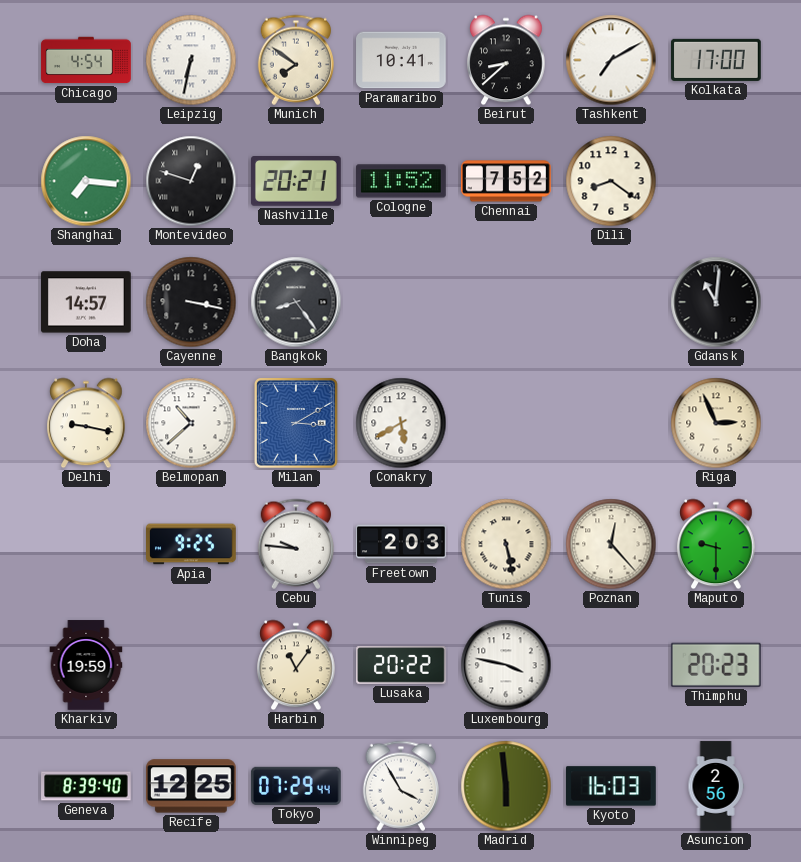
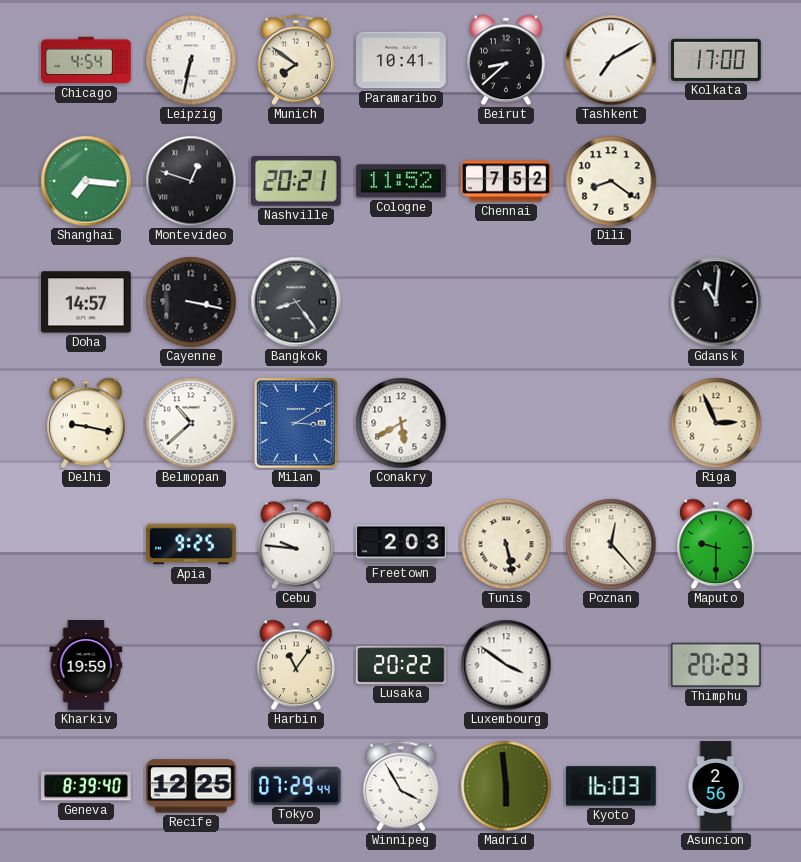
Luxembourg: 3:47 -> 3:51
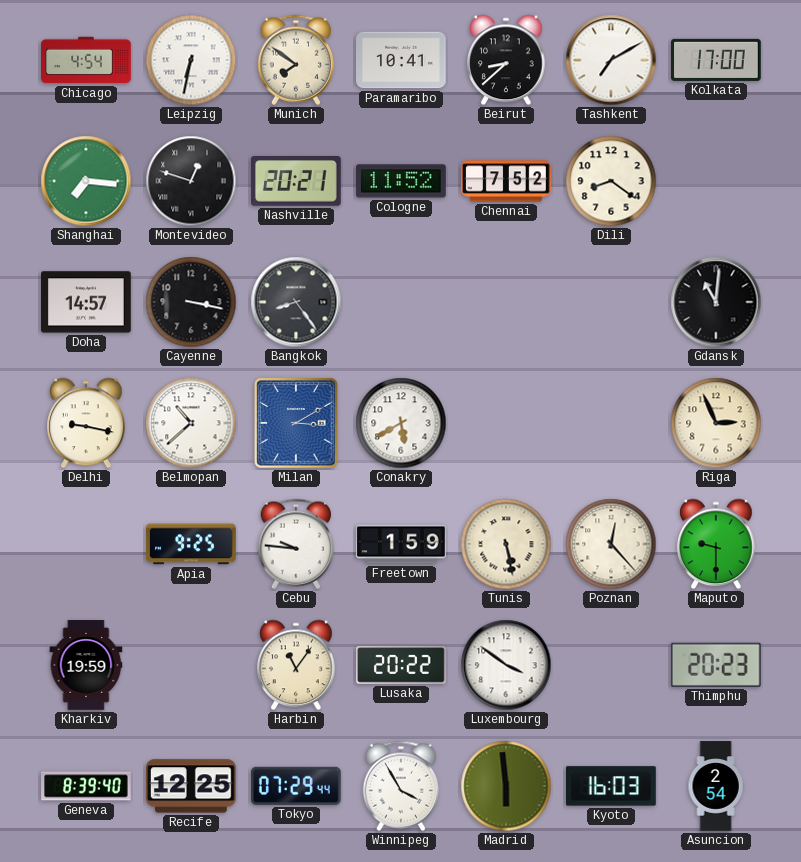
Freetown: 2:03 -> 1:59
Asuncion: 2:56 -> 2:54
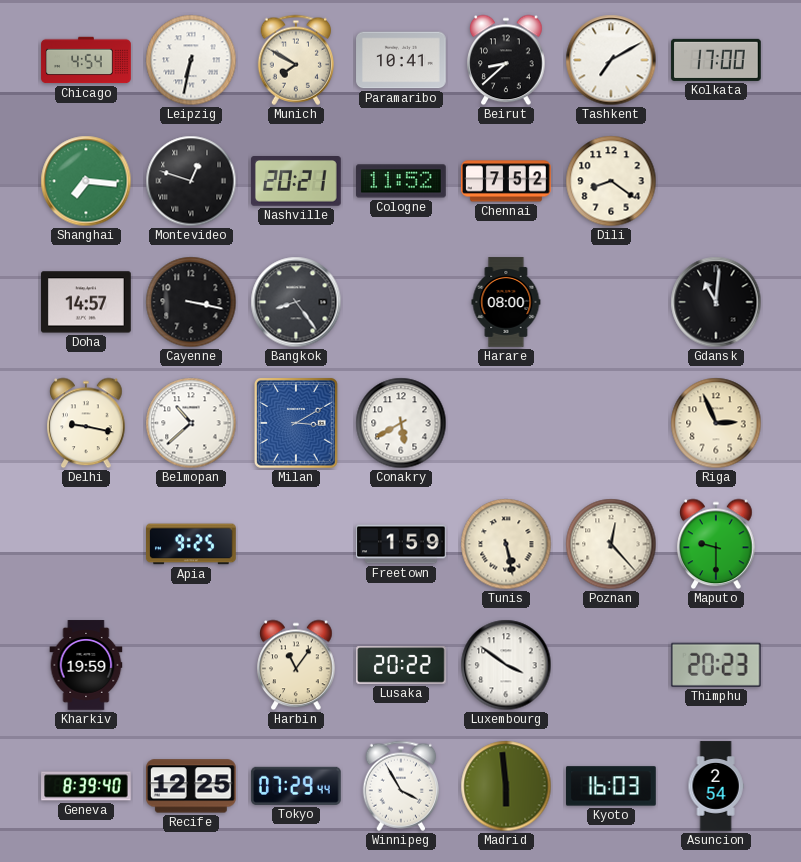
Munich: 7:51 -> 7:50
Harare: none -> 08:00
Cebu: 9:46 -> none
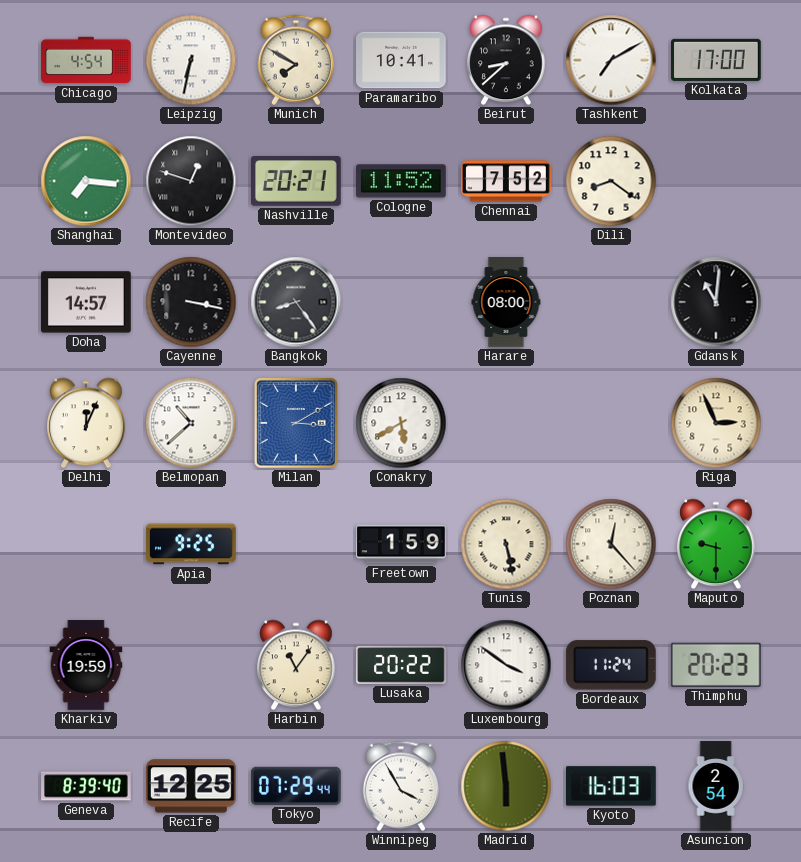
Delhi: 9:17 -> 12:04
Bordeaux: none -> 11:24
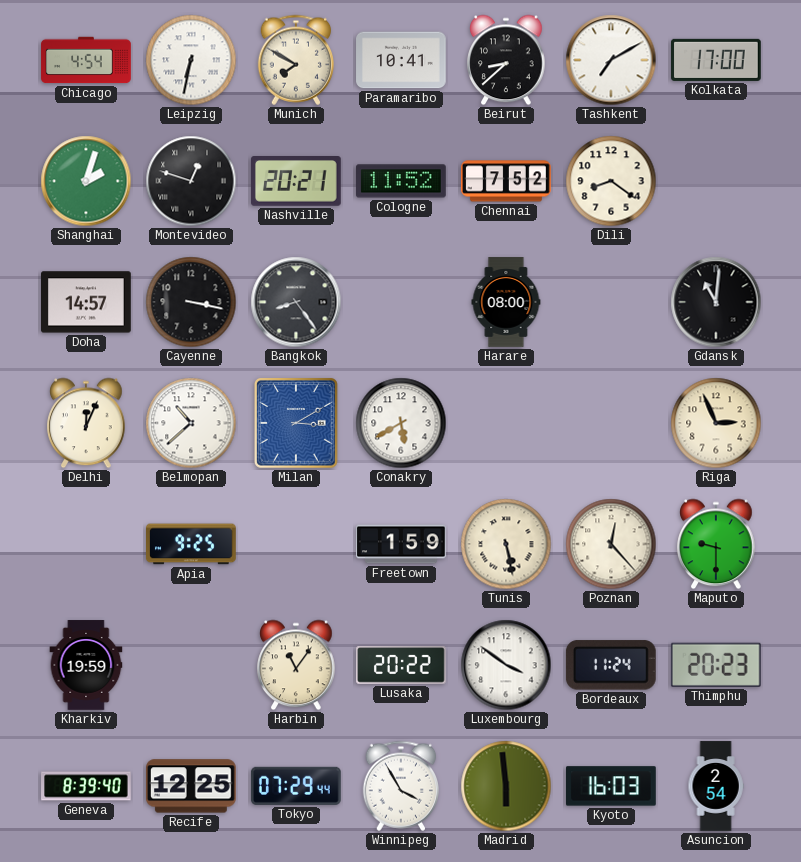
Shanghai: 7:16 -> 2:03
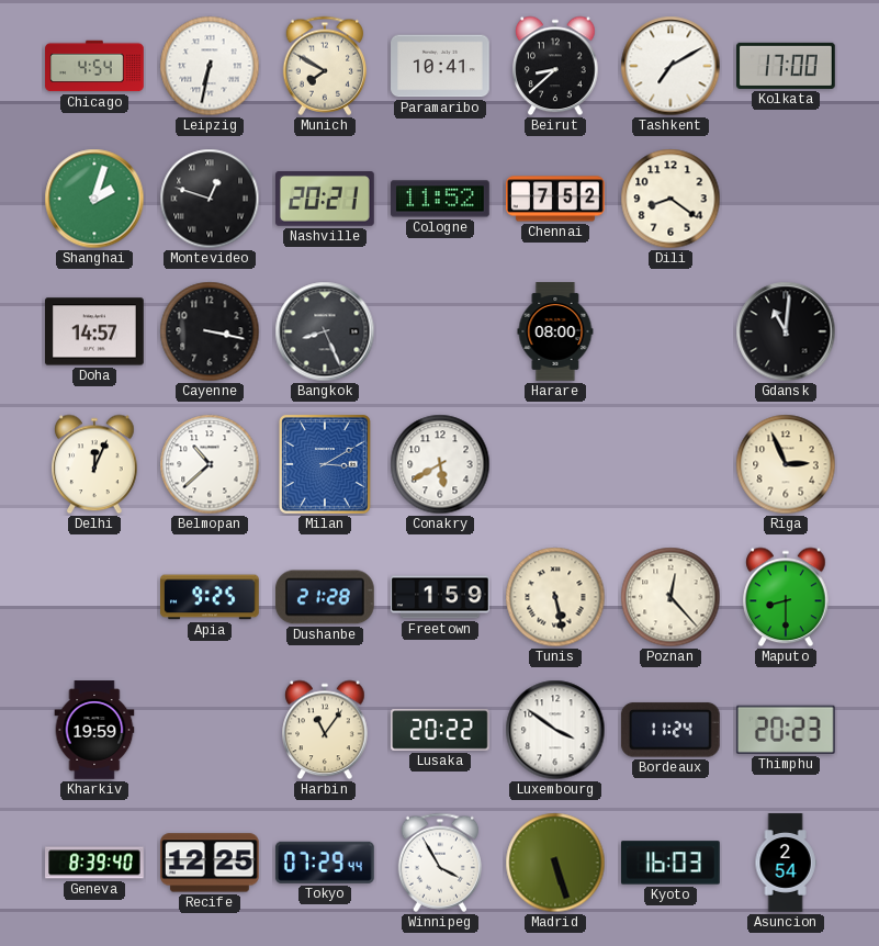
Bangkok: 8:24 -> 8:26
Dushanbe: none -> 21:28
Maputo: 9:30 -> 8:30
Madrid: 5:59 -> 5:27
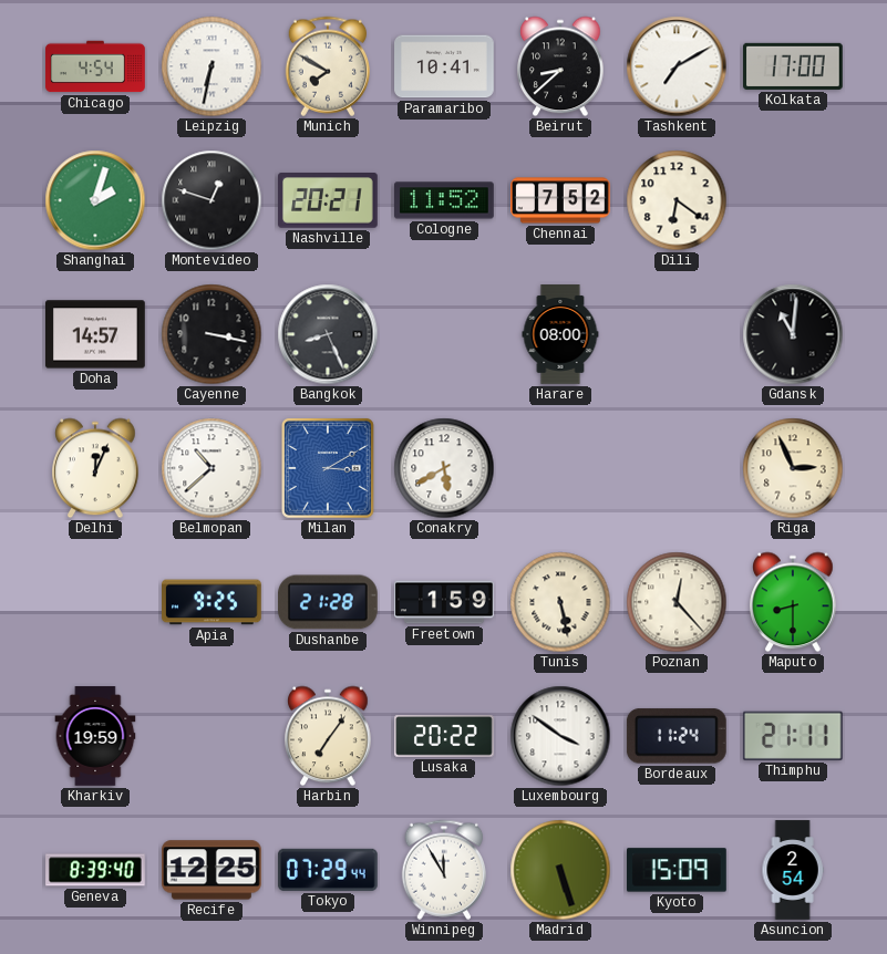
Dili: 8:21 -> 6:21
Harbin: 11:06 -> 7:06
Thimphu: 20:23 -> 21:11
Winnipeg: 3:55 -> 11:55
Kyoto: 16:03 -> 15:09
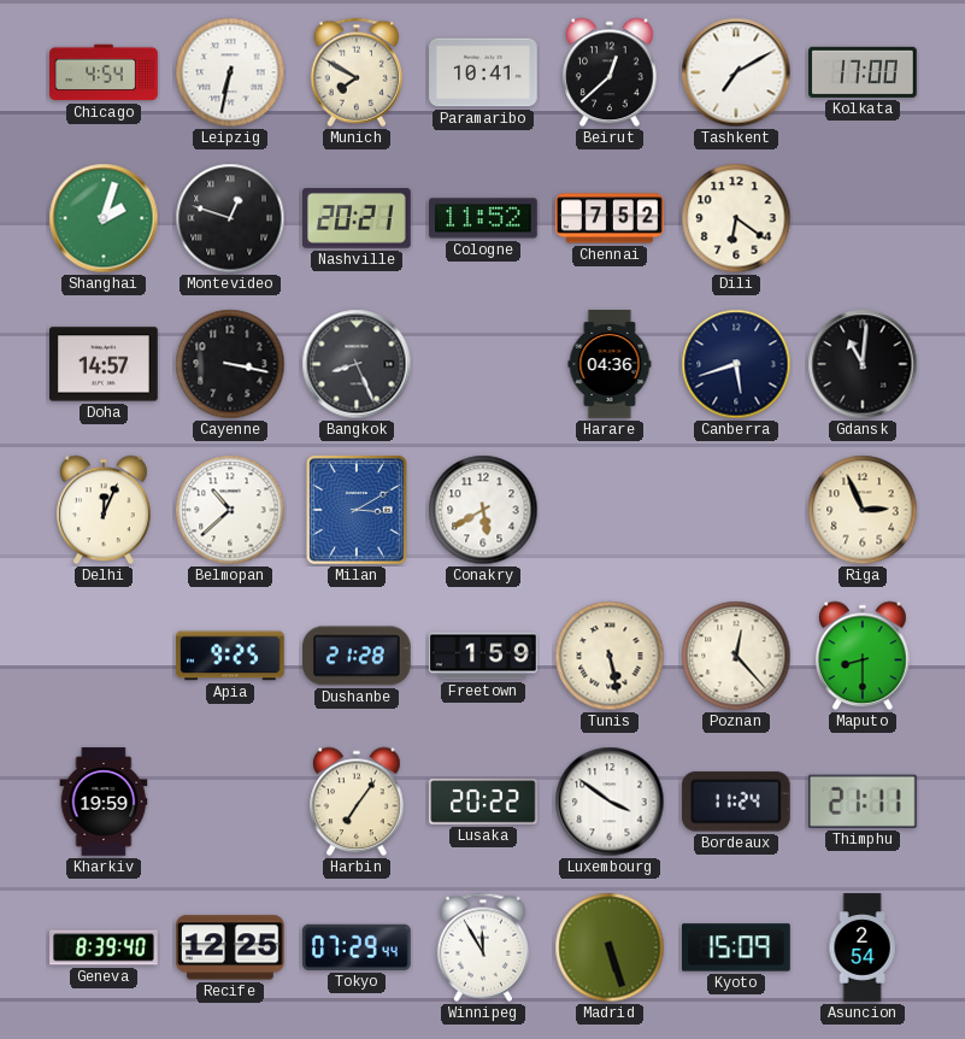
Beirut: 8:38 -> 12:38
Harare: 08:00 -> 04:36
Canberra: none -> 5:42
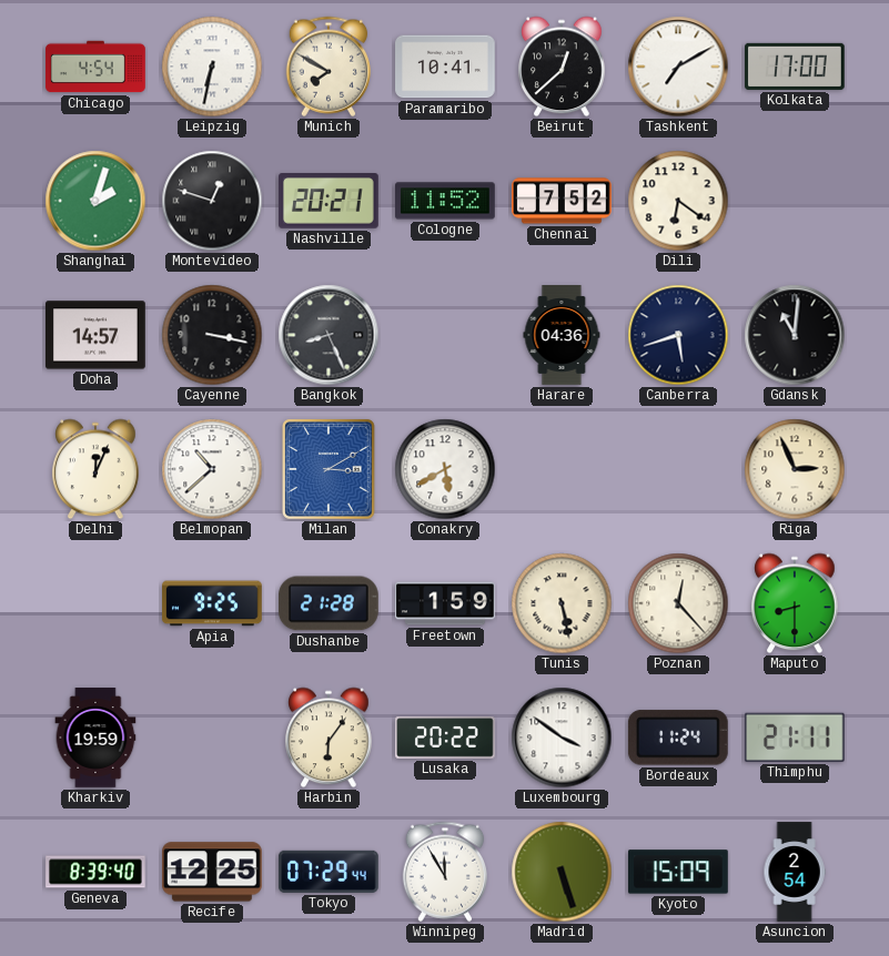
Harbin: 7:06 -> 6:06
